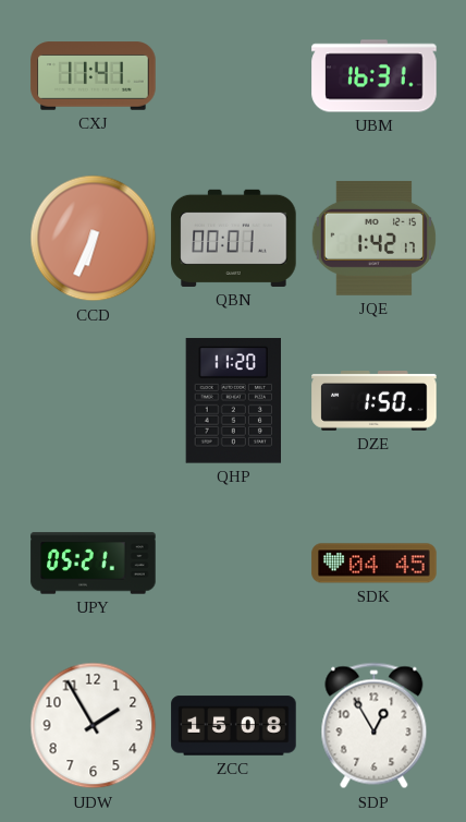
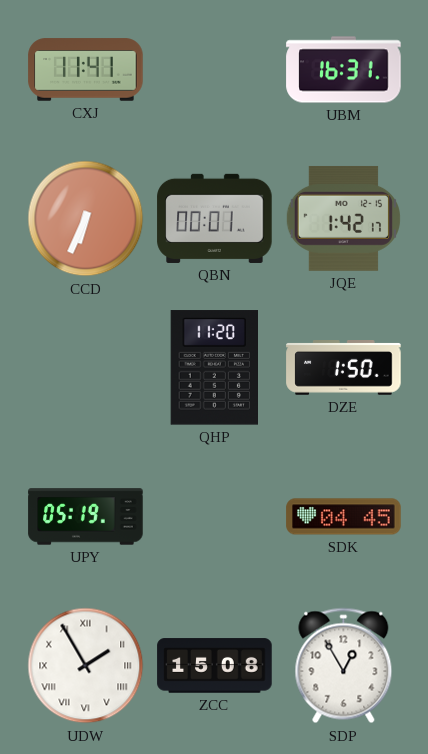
UPY: 05:21 -> 05:19
UDW numerals: Arabic -> Roman
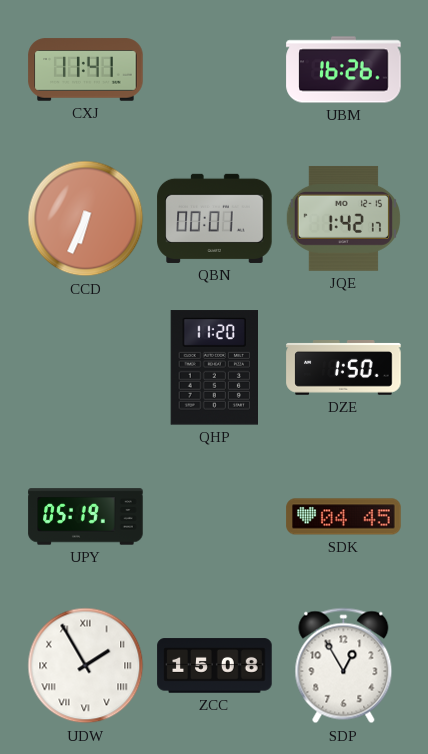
UBM: 16:31 -> 16:26
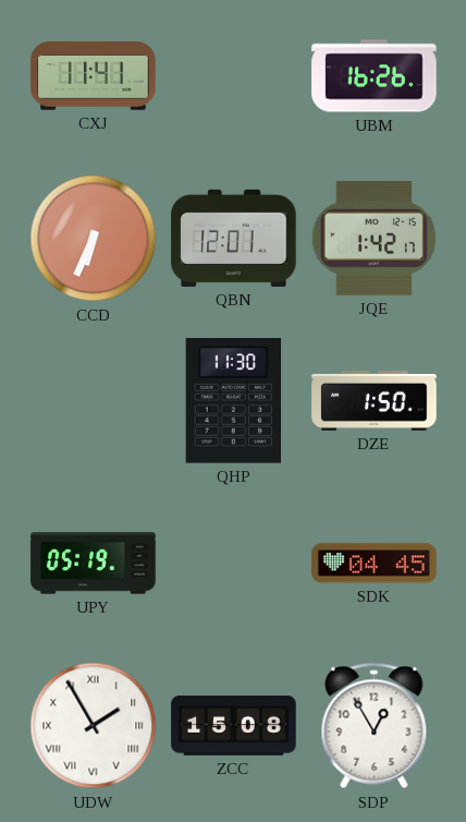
QBN: 00:01 -> 12:01
QHP: 11:20 -> 11:30
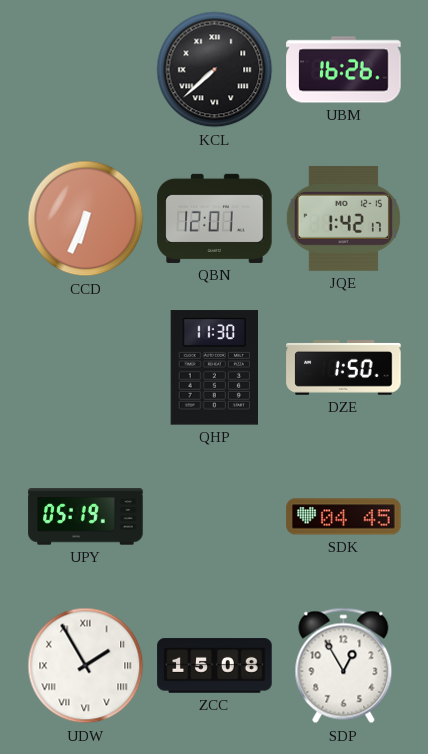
CXJ: 11:41 -> none
KCL: none -> 7:38
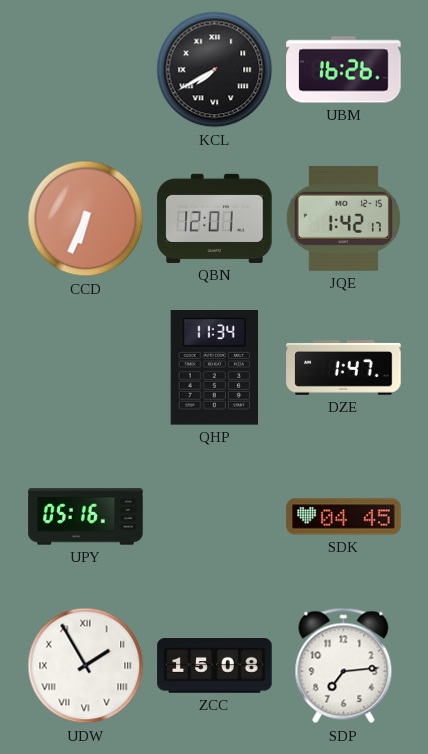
KCL: 7:38 -> 7:40
QHP: 11:30 -> 11:34
DZE: 1:50 -> 1:47
UPY: 05:19 -> 05:16
SDP: 12:55 -> 7:14
